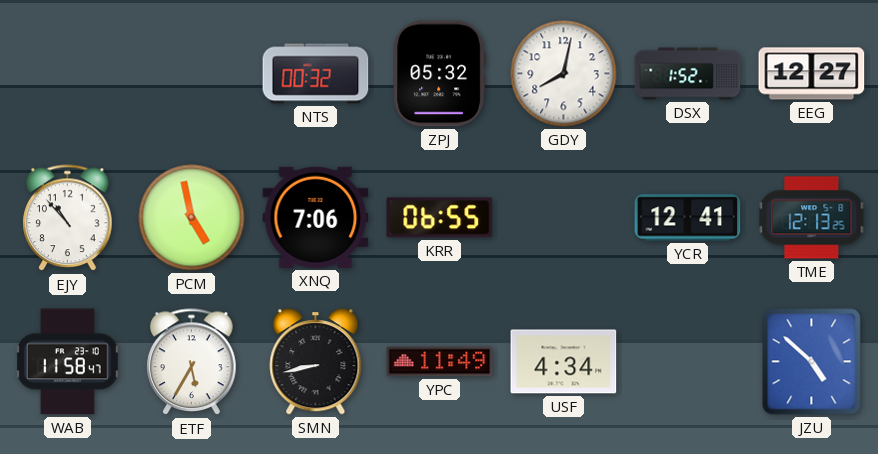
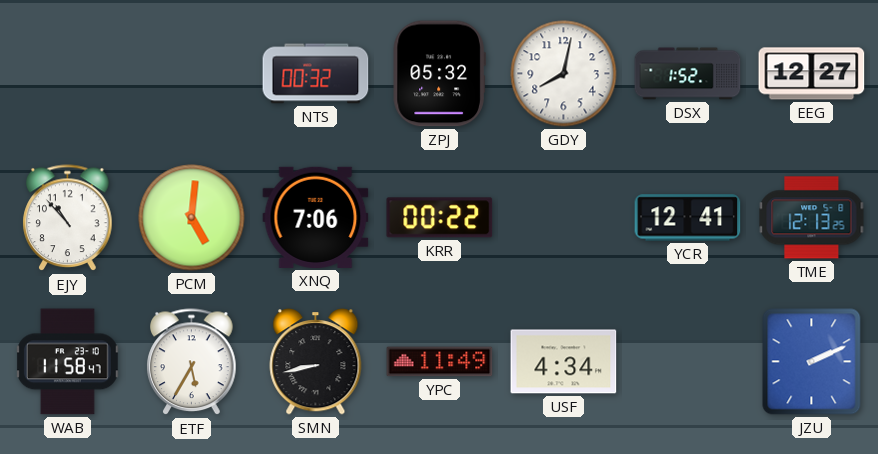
PCM: 4:58 -> 5:01
KRR: 06:55 -> 00:22
JZU: 4:52 -> 2:11
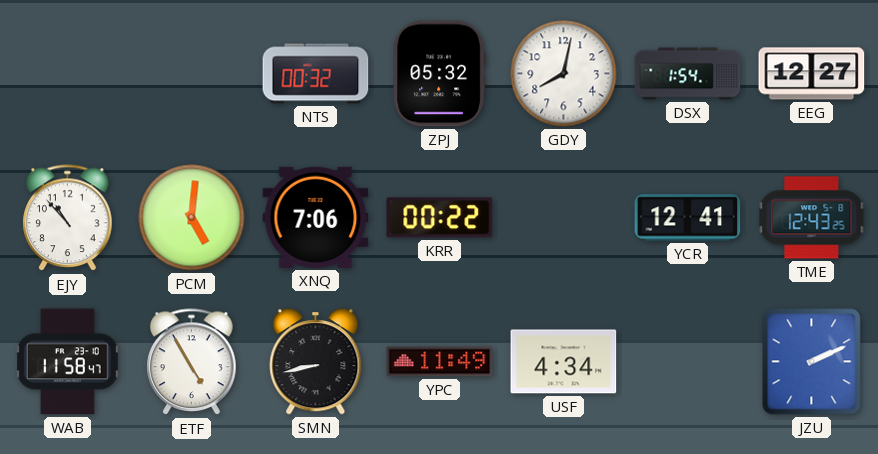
DSX: 1:52 -> 1:54
TME: 12:13 -> 12:43
ETF: 5:35 -> 4:55
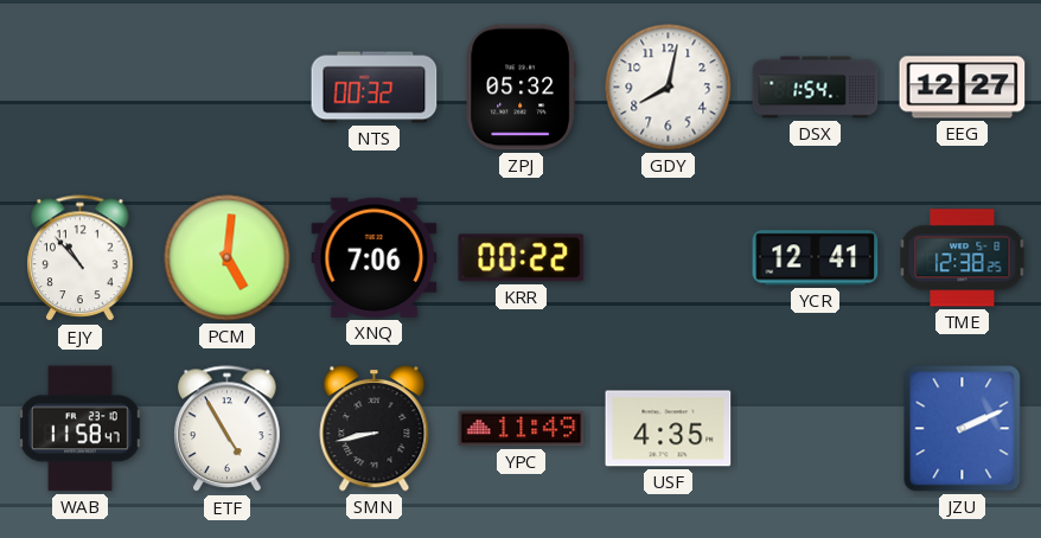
TME: 12:43 -> 12:38
USF: 4:34 -> 4:35
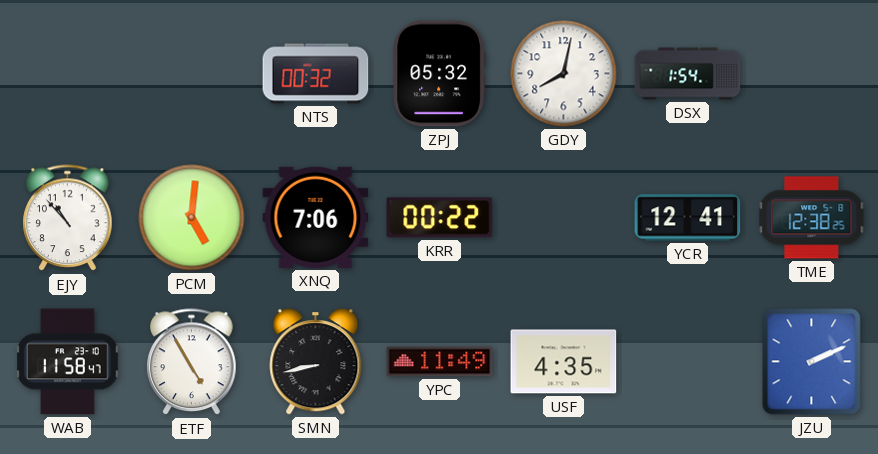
EEG: 12:27 -> none
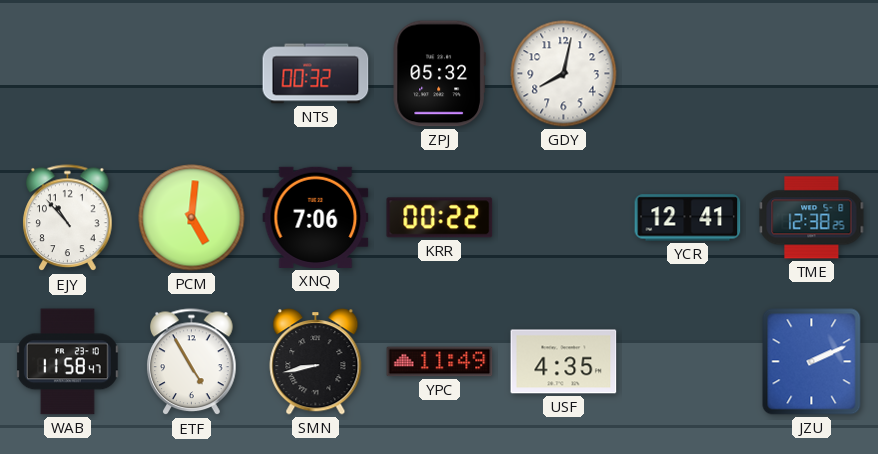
DSX: 1:54 -> none
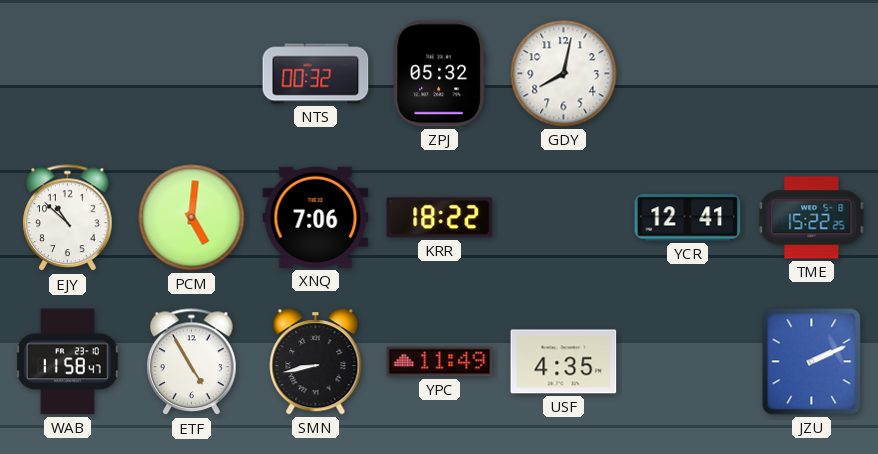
EJY: 10:53 -> 10:52
KRR: 00:22 -> 18:22
TME: 12:38 -> 15:22
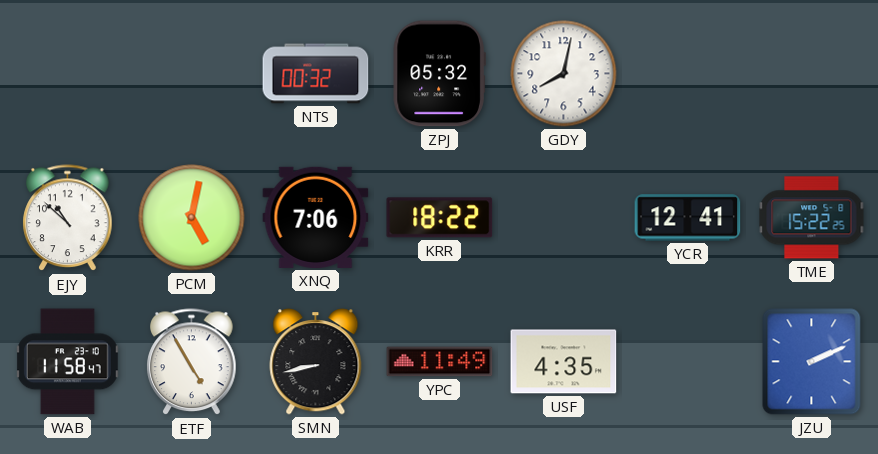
PCM: 5:01 -> 5:02
